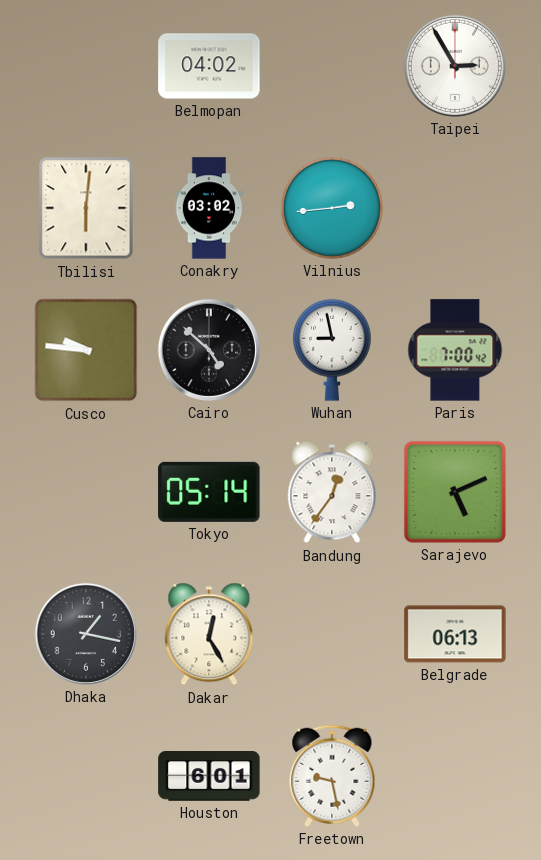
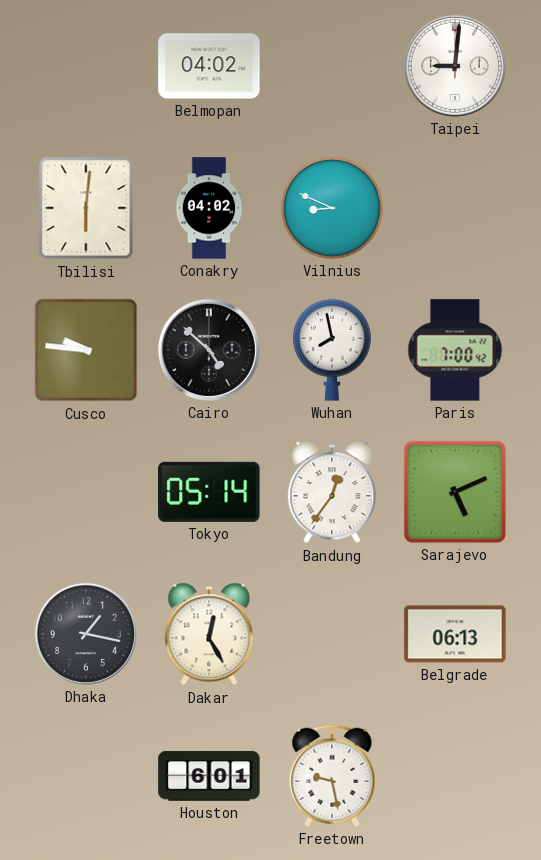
Taipei: 2:55 -> 9:01
Conakry: 03:02 -> 04:02
Vilnius: 2:44 -> 8:49
Wuhan: 8:58 -> 7:58
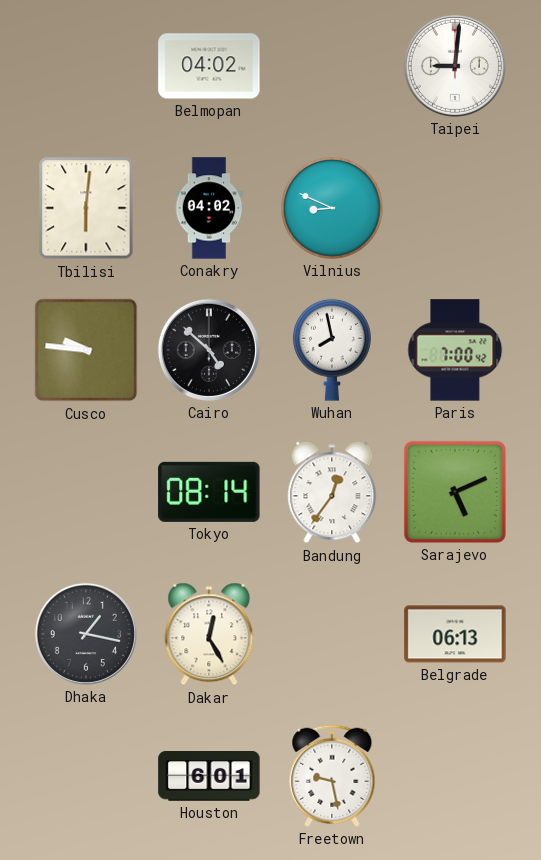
Tokyo: 05:14 -> 08:14
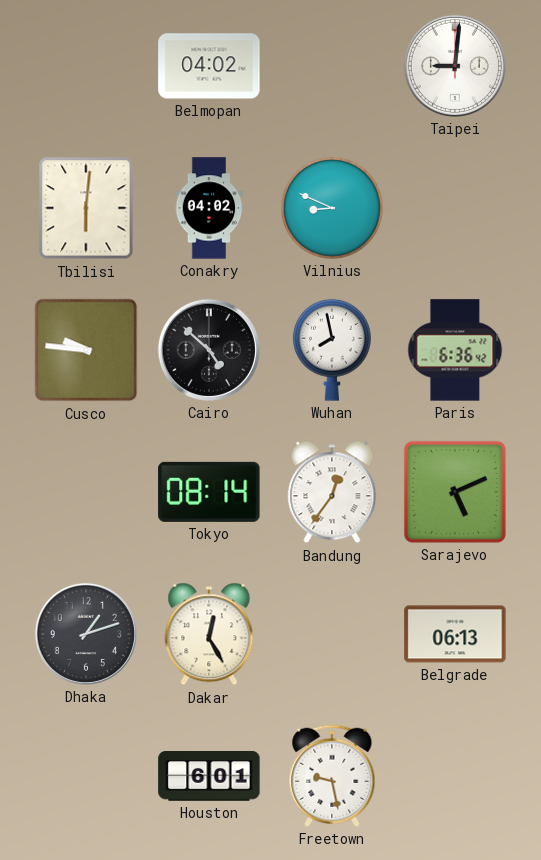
Paris: 7:00 -> 6:36
Dhaka: 1:17 -> 1:12
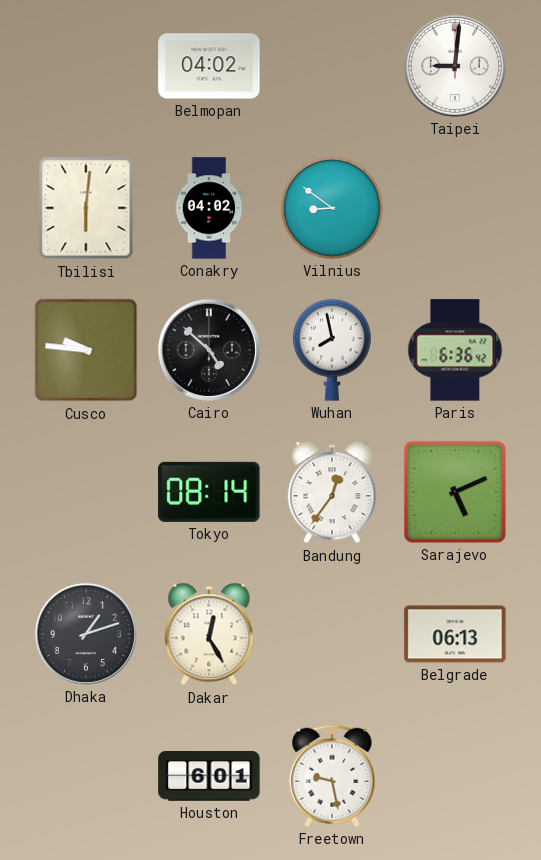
Vilnius: 8:49 -> 8:51
